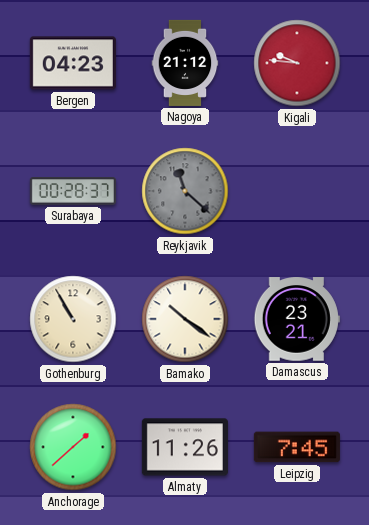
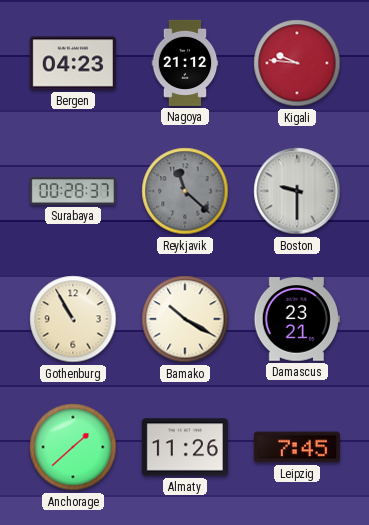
Boston: none -> 9:30
Bamako: 10:21 -> 10:20
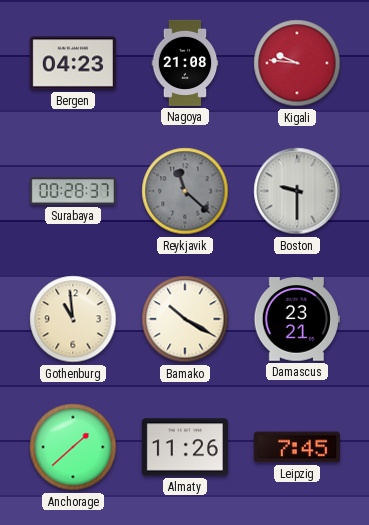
Nagoya: 21:12 -> 21:08
Gothenburg: 10:55 -> 10:59
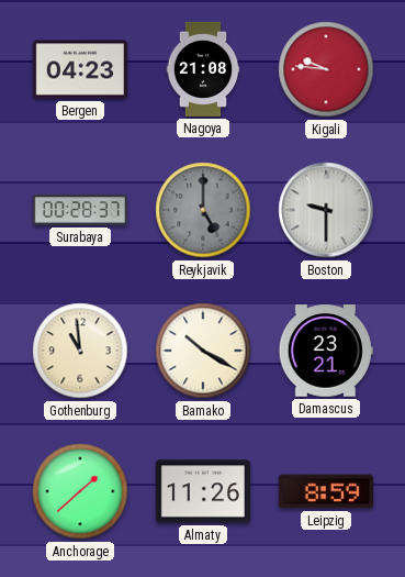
Reykjavik: 11:22 -> 5:00
Leipzig: 7:45 -> 8:59
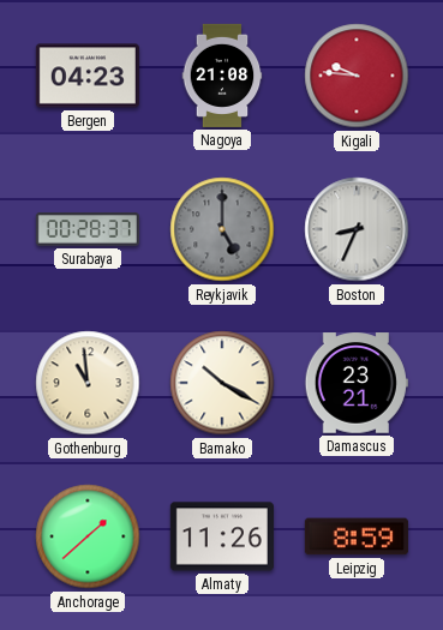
Boston: 9:30 -> 8:34
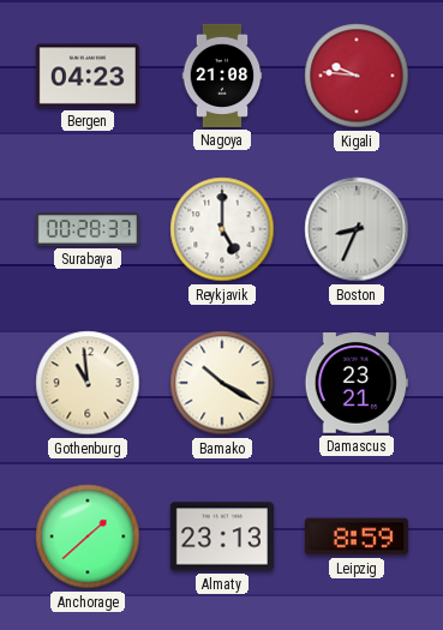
Reykjavik dial: grey -> white
Almaty: 11:26 -> 23:13
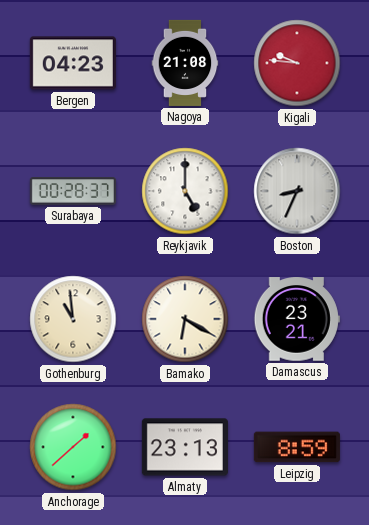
Bamako: 10:20 -> 6:20
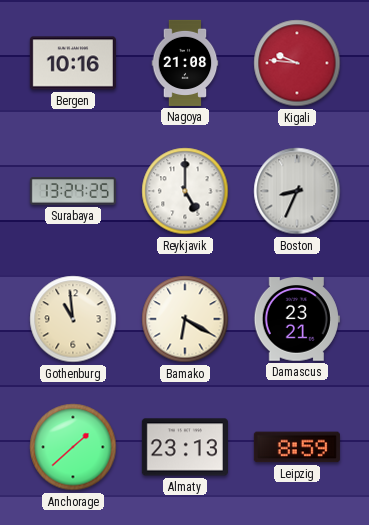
Bergen: 04:23 -> 10:16
Surabaya: 00:28 -> 13:24
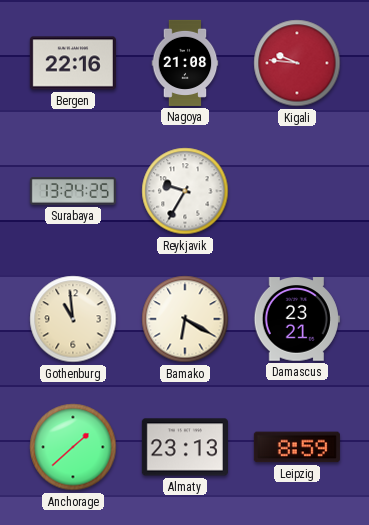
Bergen: 10:16 -> 22:16
Reykjavik: 5:00 -> 9:35
Boston: 8:34 -> none
